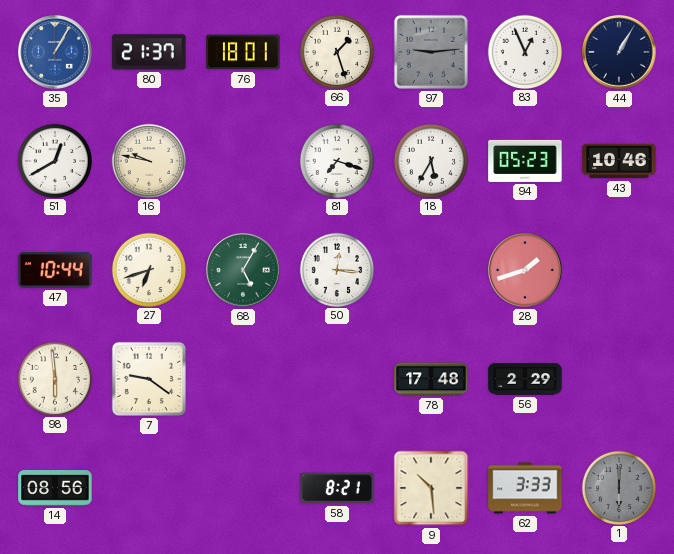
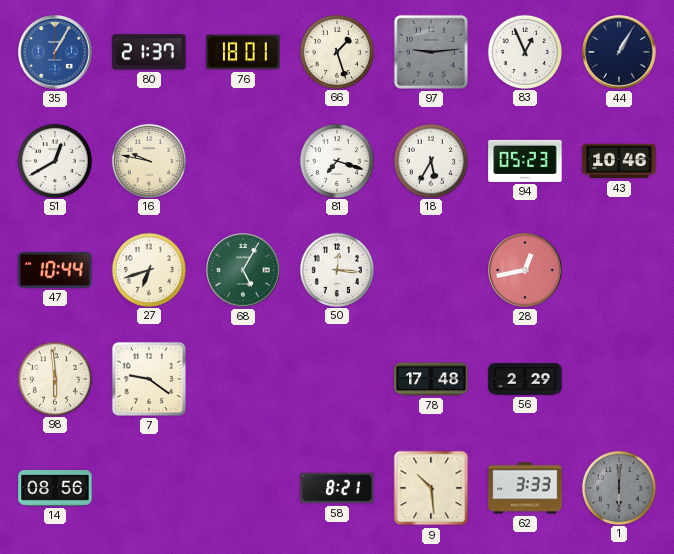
28: 1:42 -> 12:43
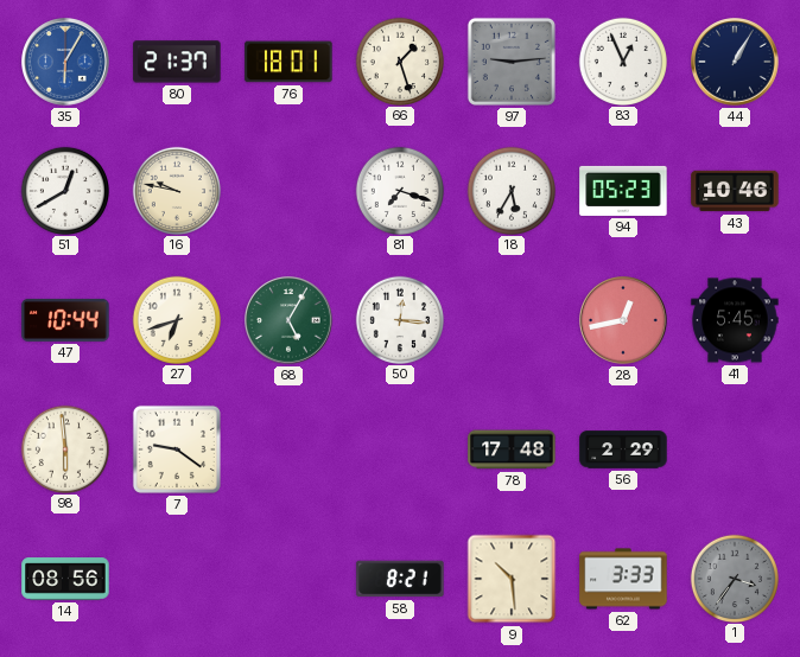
35: 1:05 -> 6:05
41: none -> 5:45
1: 6:00 -> 3:36
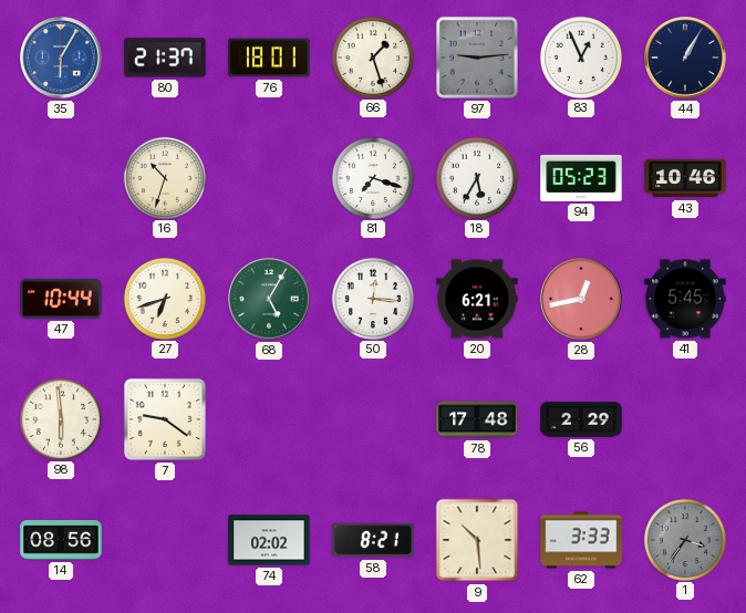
51: 12:40 -> none
16: 9:47 -> 10:33
20: none -> 6:21
74: none -> 02:02
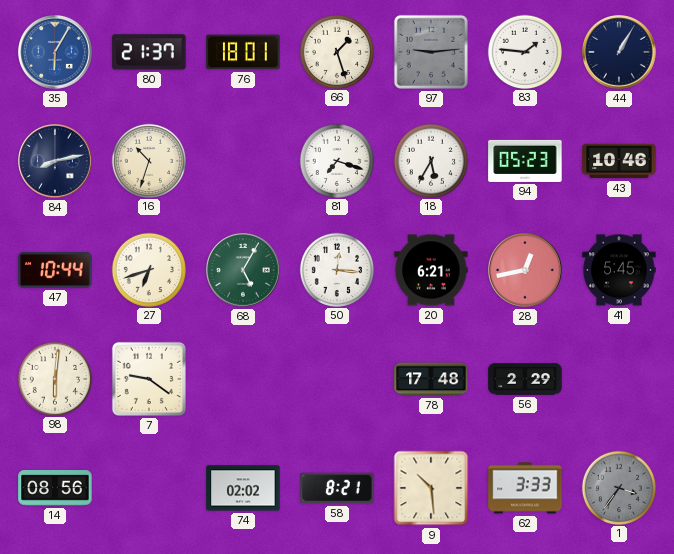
83: 12:56 -> 1:46
84: none -> 8:13
98: 5:59 -> 6:01
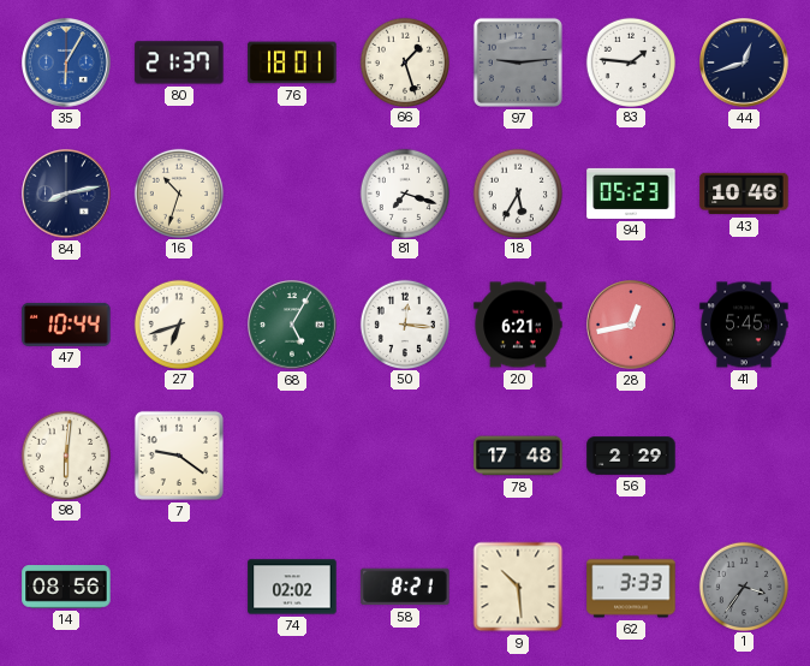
44: 1:05 -> 12:42
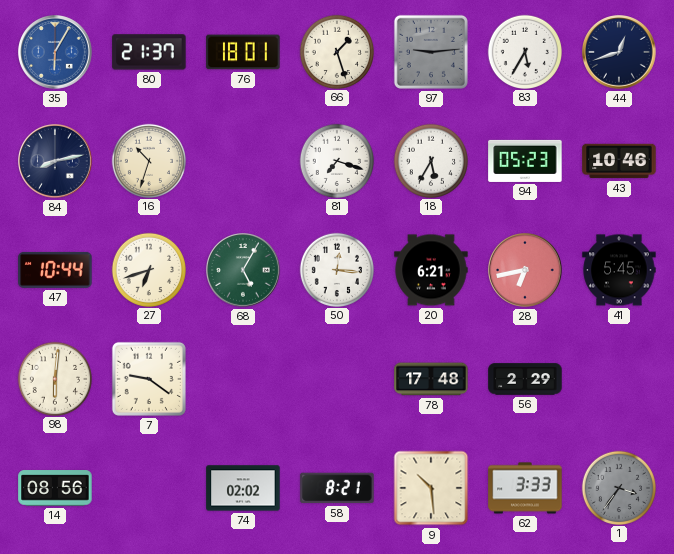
83: 1:46 -> 5:35
28: 12:43 -> 6:43
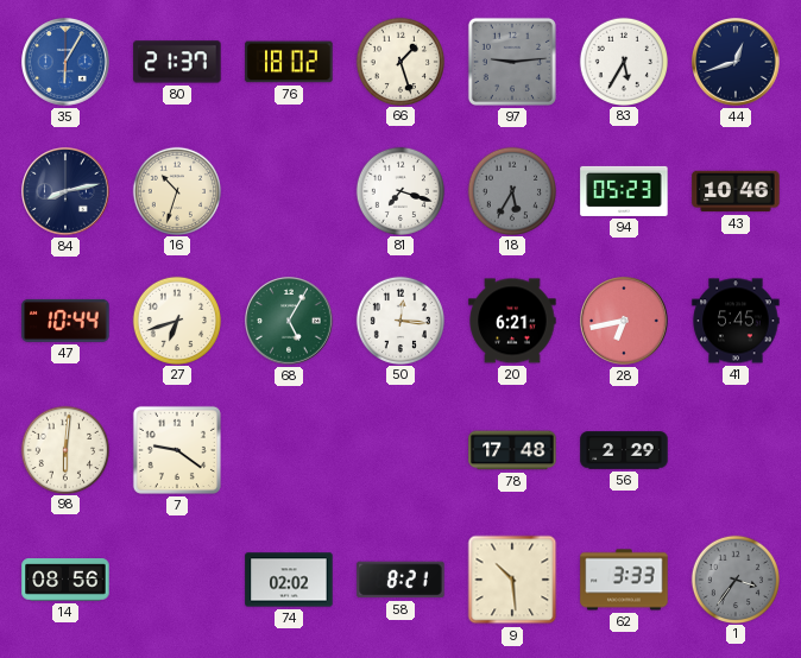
76: 18:01 -> 18:02
18 dial: white -> grey
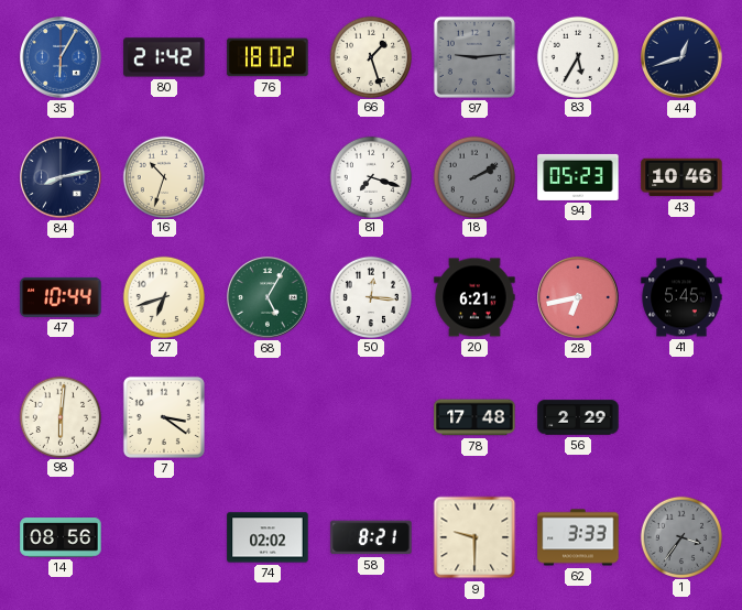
80: 21:37 -> 21:42
18: 5:35 -> 2:10
7: 9:21 -> 3:21
9: 10:29 -> 9:30
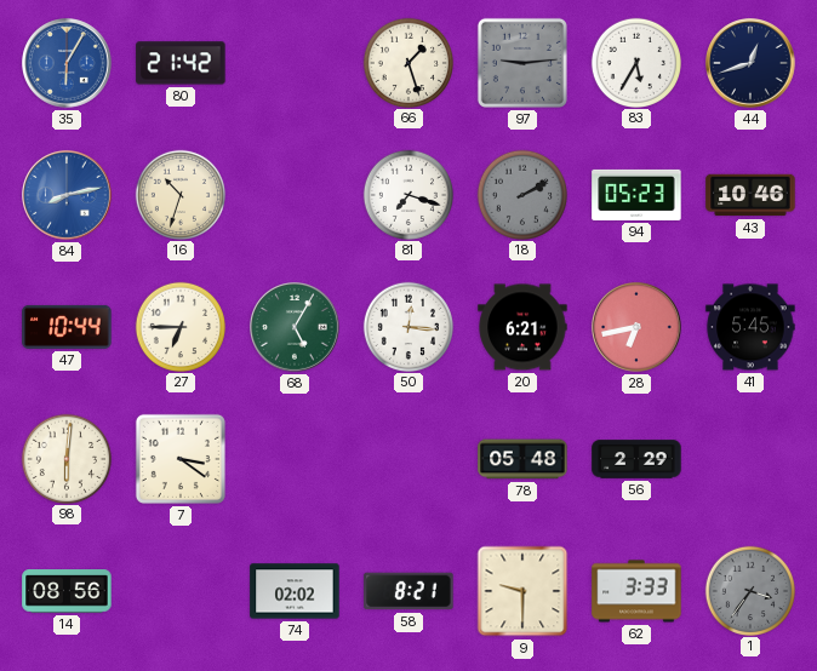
76: 18:02 -> none
84 dial: navy -> blue
27: 6:42 -> 6:45
78: 17:48 -> 05:48
